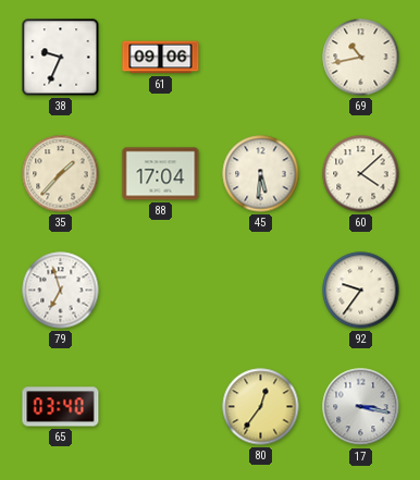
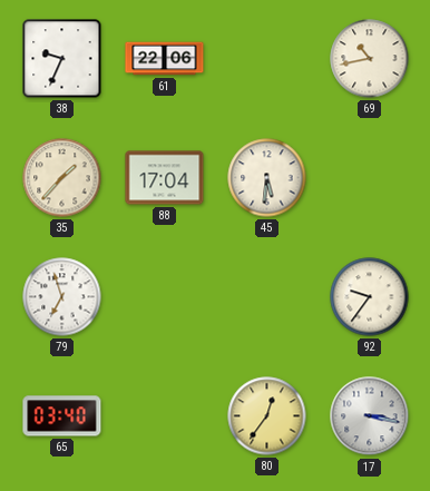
61: 09:06 -> 22:06
60: 4:08 -> none
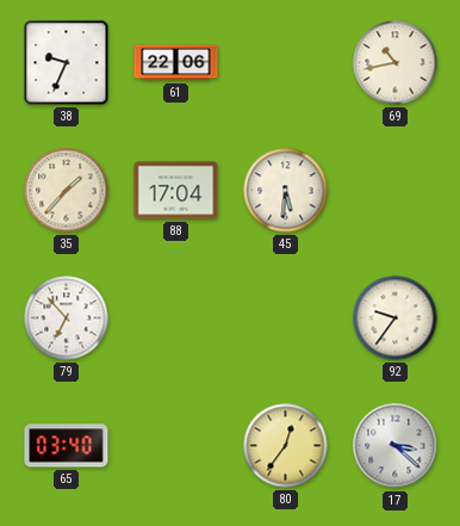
79: 6:57 -> 6:53
17: 3:17 -> 3:22
